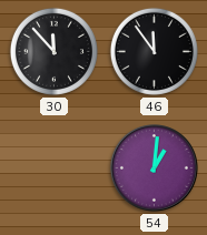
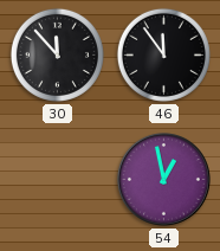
54: 1:01 -> 12:58
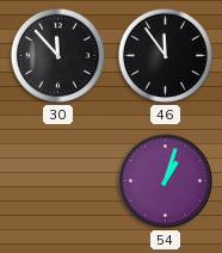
54: 12:58 -> 1:03
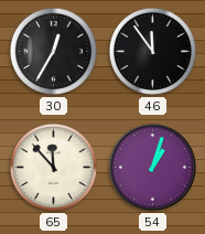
30: 11:53 -> 12:35
65: none -> 11:53
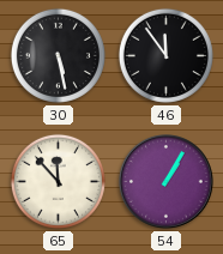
30: 12:35 -> 5:28
54: 1:03 -> 1:05
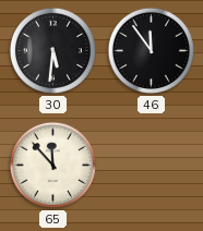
30: 5:28 -> 5:31
54: 1:05 -> none
